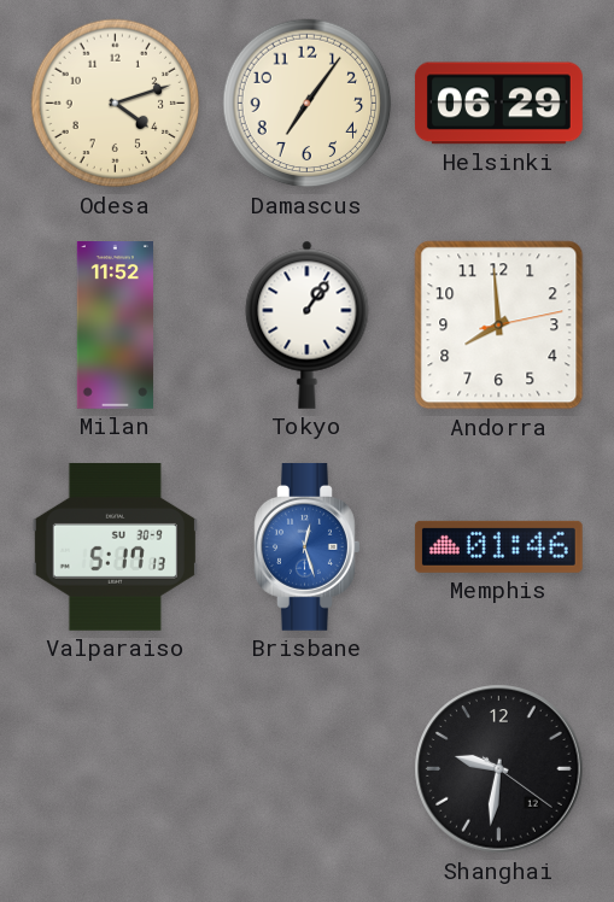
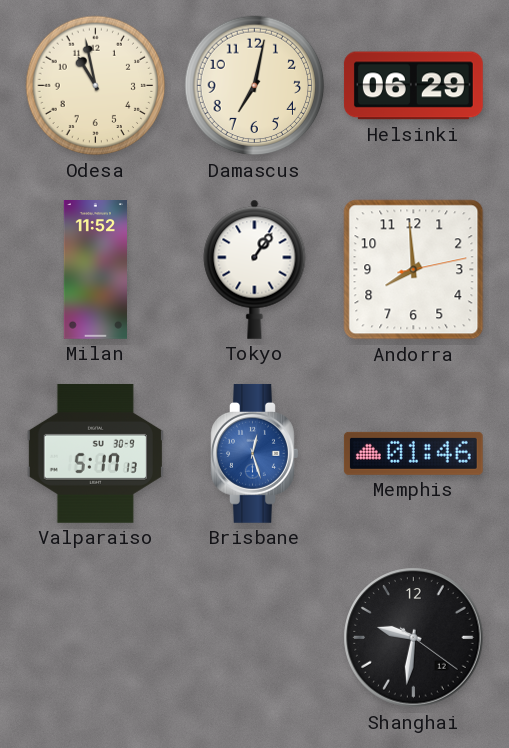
Odesa: 4:12 -> 10:58
Damascus: 7:06 -> 7:02
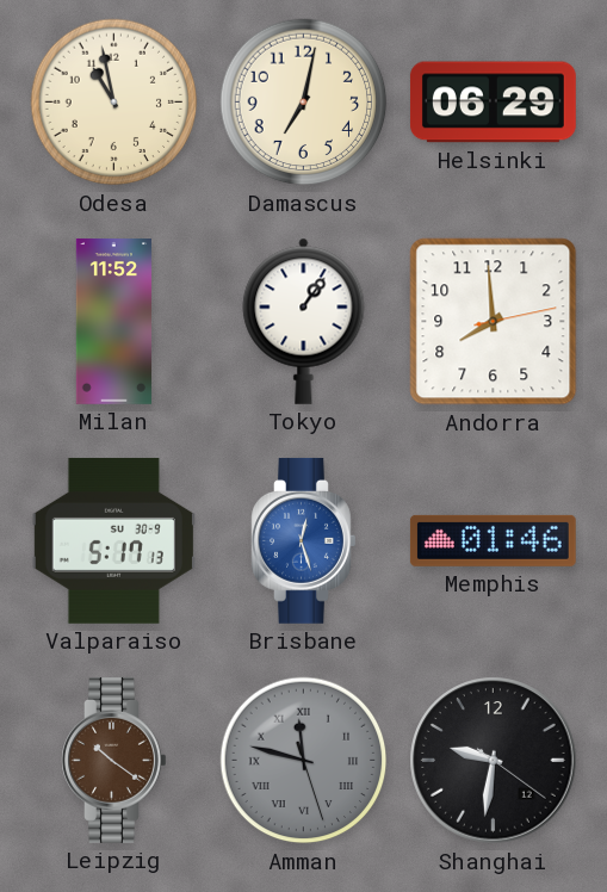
Leipzig: none -> 10:21
Amman: none -> 11:47
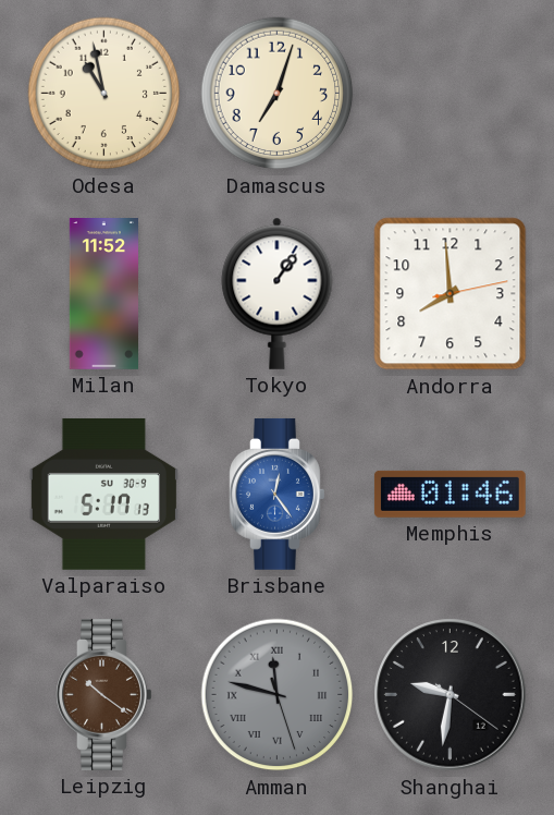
Damascus: 7:02 -> 7:03
Helsinki: 06:29 -> none
Brisbane: 12:27 -> 12:24
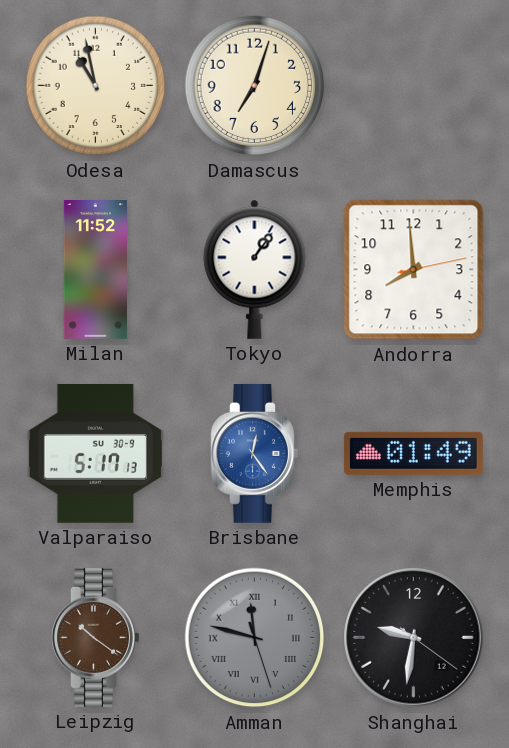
Memphis: 01:46 -> 01:49
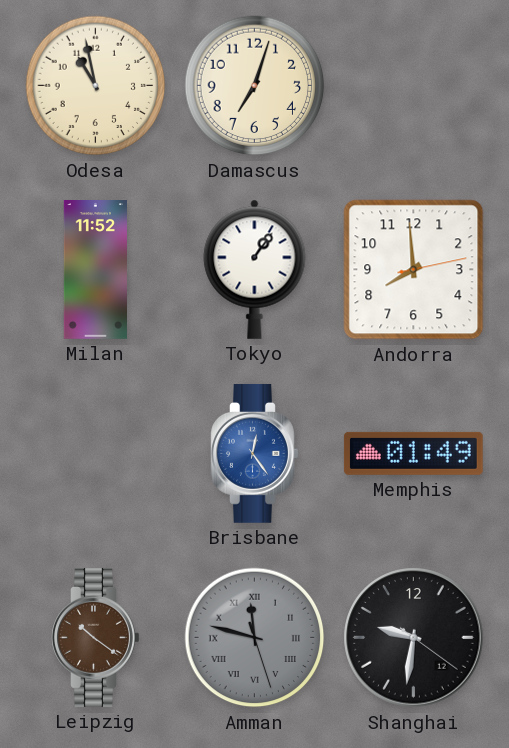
Valparaiso: 5:17 -> none
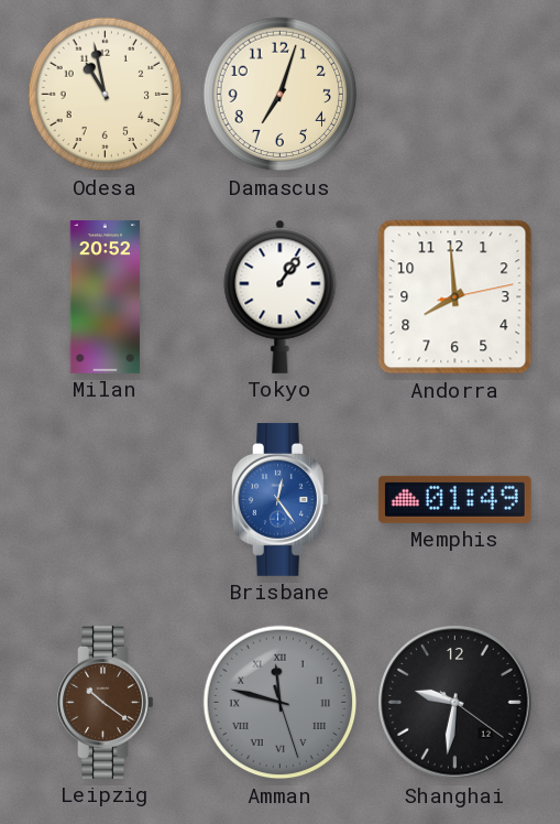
Milan: 11:52 -> 20:52
